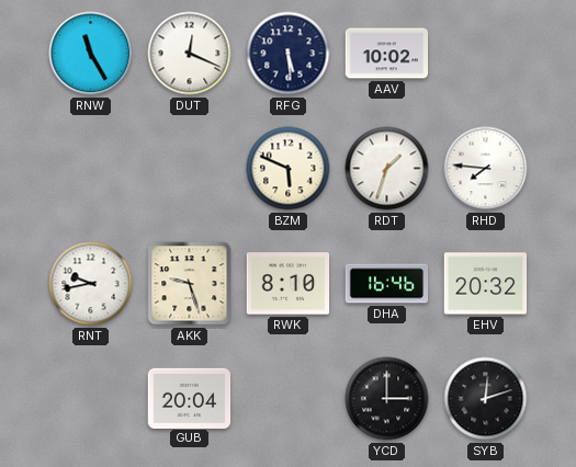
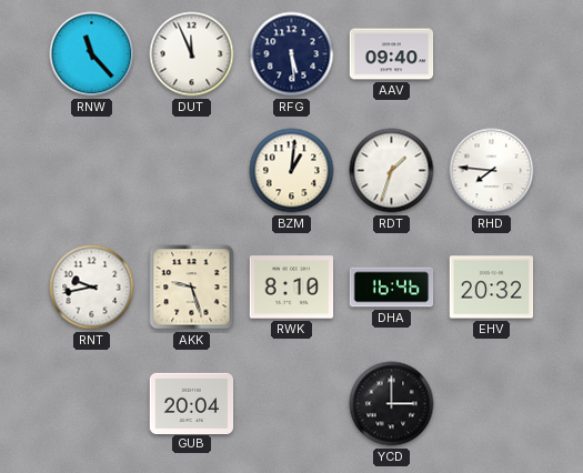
RNW: 11:25 -> 11:23
DUT: 12:19 -> 11:56
AAV: 10:02 -> 09:40
BZM: 5:49 -> 1:01
SYB: 12:12 -> none
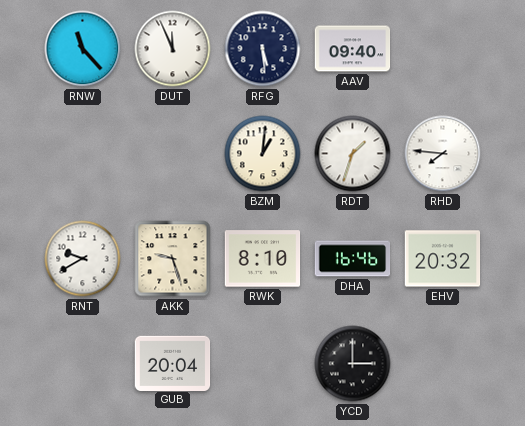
RNT: 9:43 -> 9:40
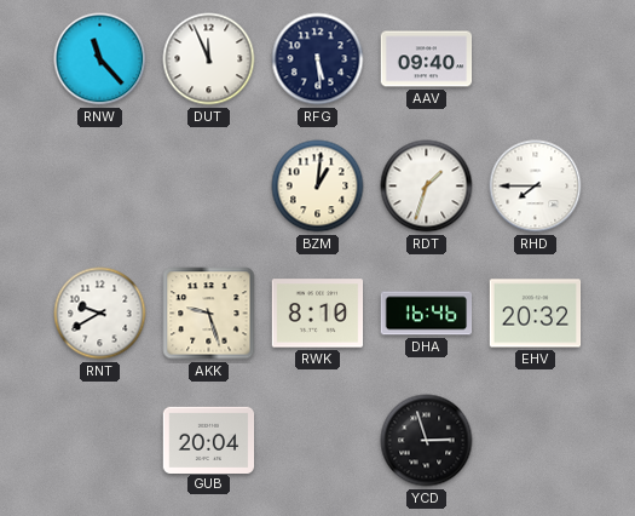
RHD: 7:46 -> 7:45
YCD: 3:00 -> 2:57
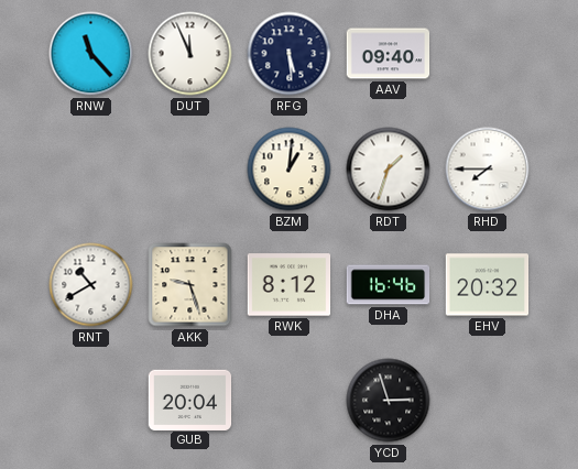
RNT: 9:40 -> 10:40
RWK: 8:10 -> 8:12
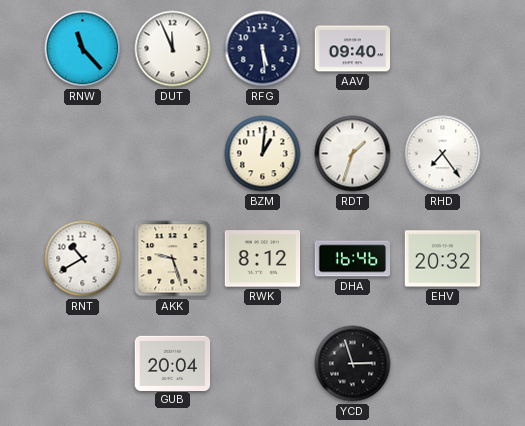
RHD: 7:45 -> 7:24
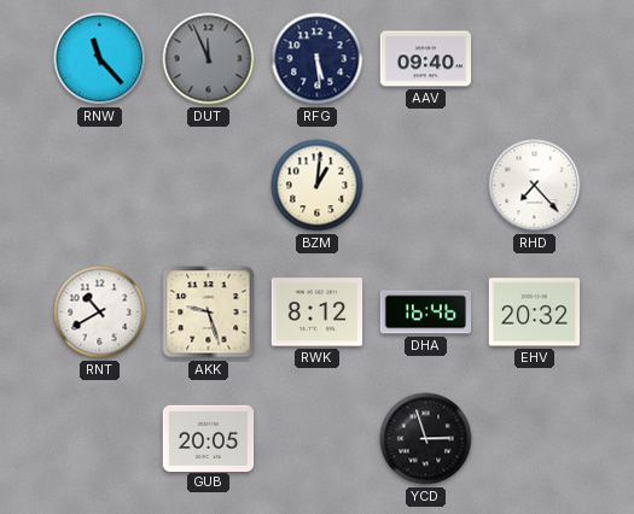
DUT dial: white -> grey
RDT: 1:33 -> none
RHD: 7:24 -> 7:23
GUB: 20:04 -> 20:05
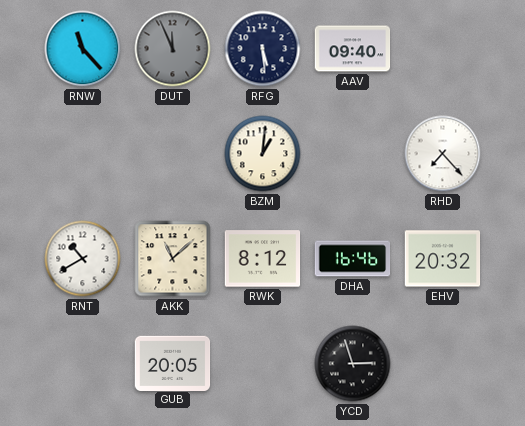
AKK: 9:27 -> 11:08
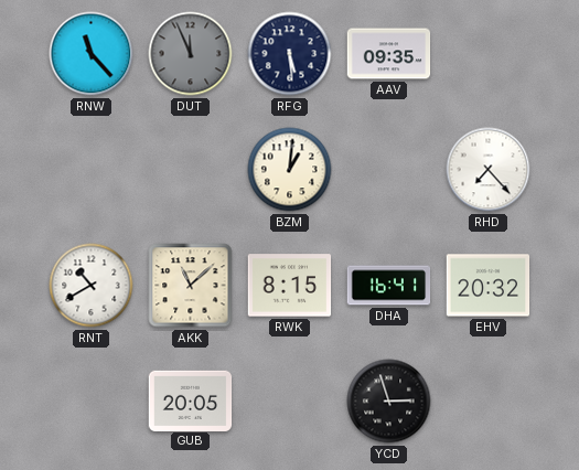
AAV: 09:40 -> 09:35
RWK: 8:12 -> 8:15
DHA: 16:46 -> 16:41
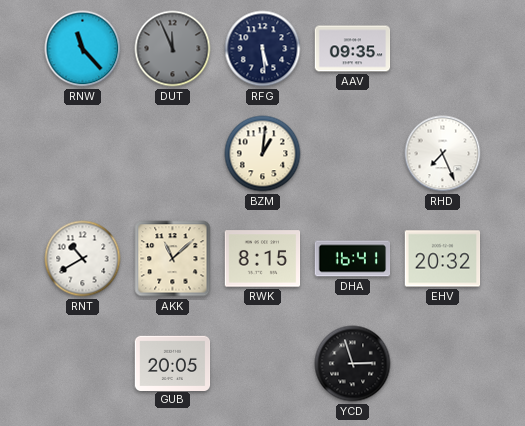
RHD: 7:23 -> 7:26
